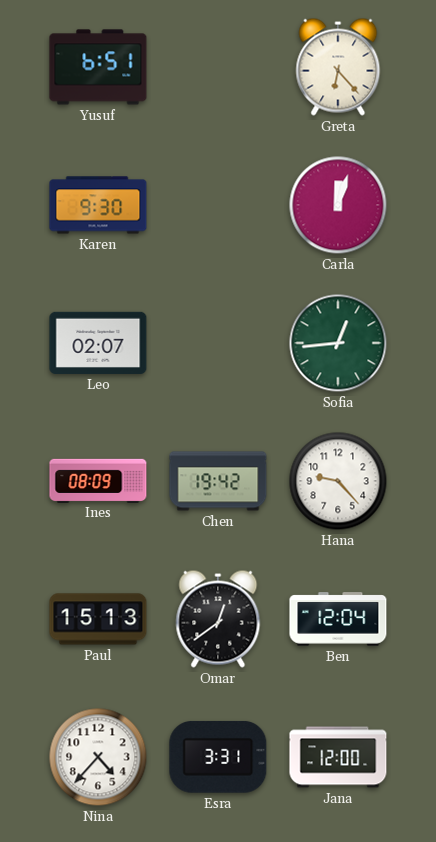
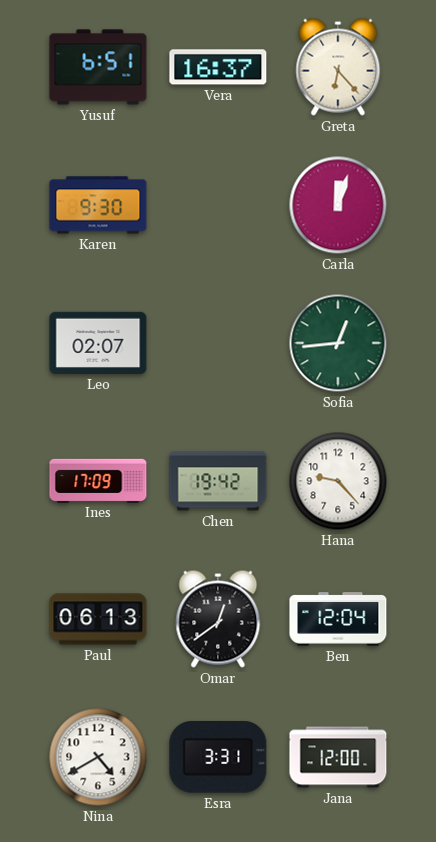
Vera: none -> 16:37
Ines: 08:09 -> 17:09
Paul: 15:13 -> 06:13
Nina: 4:37 -> 4:40
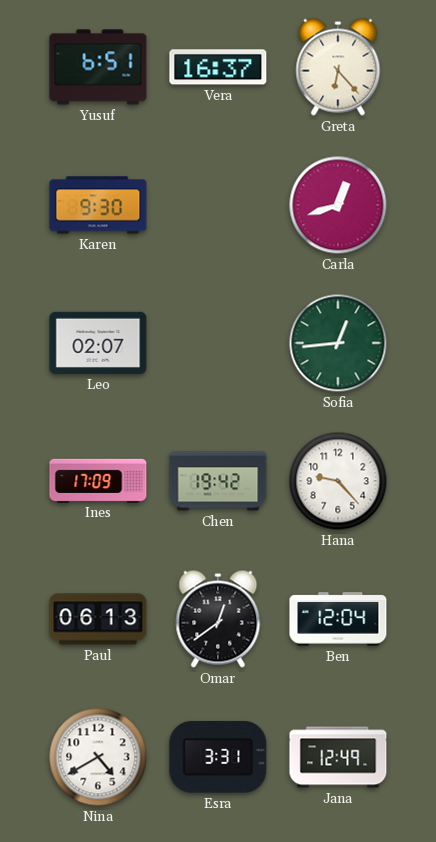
Carla: 12:03 -> 12:42
Jana: 12:00 -> 12:49
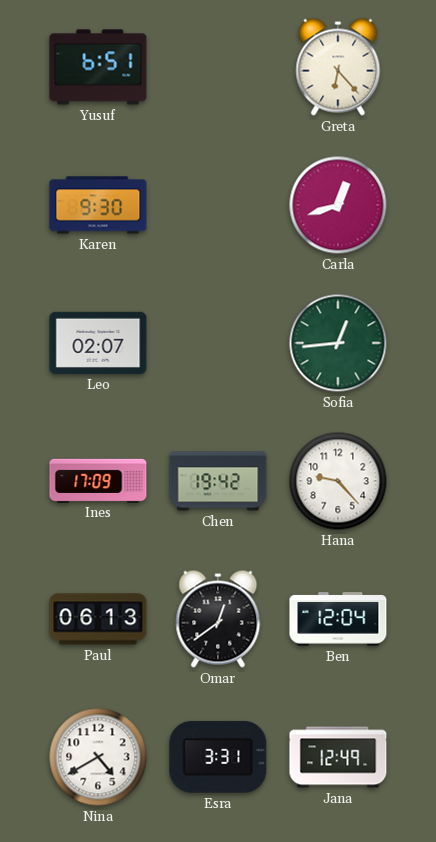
Vera: 16:37 -> none
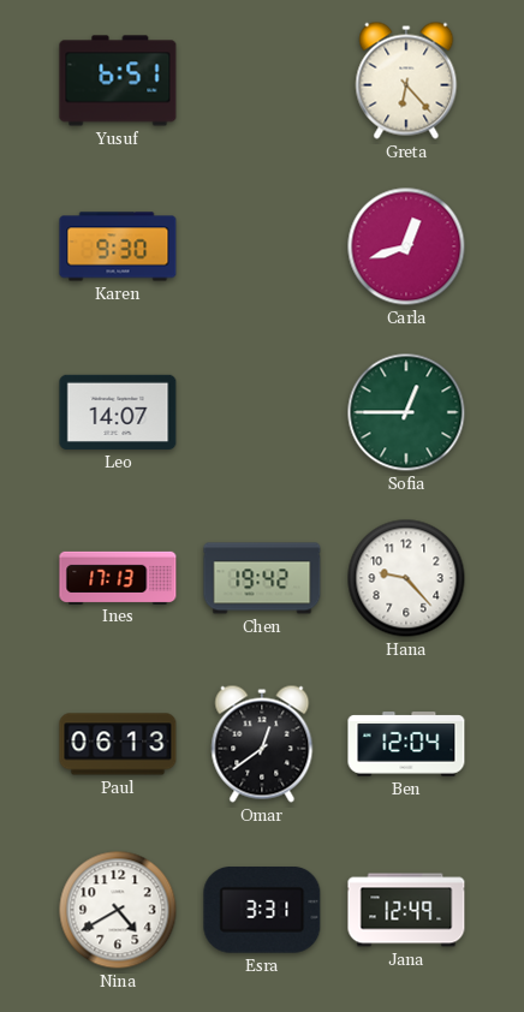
Leo: 02:07 -> 14:07
Sofia: 12:44 -> 12:45
Ines: 17:09 -> 17:13
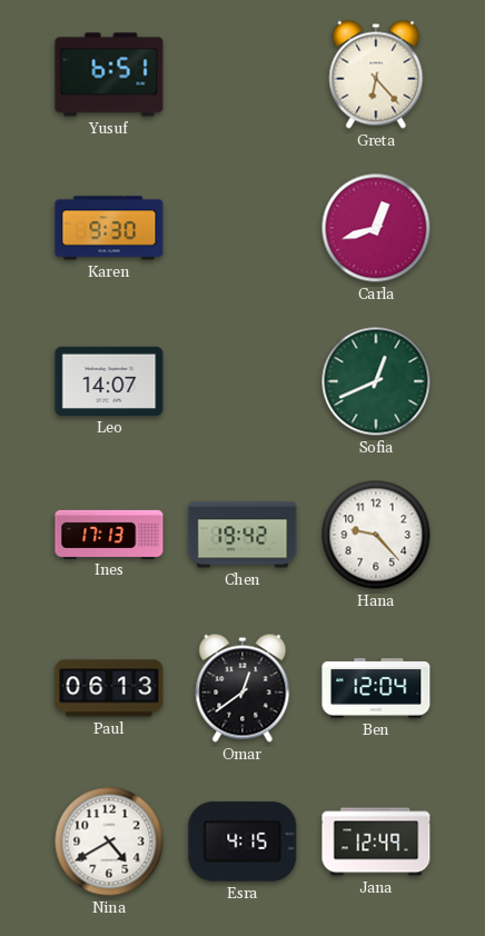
Sofia: 12:45 -> 12:41
Esra: 3:31 -> 4:15
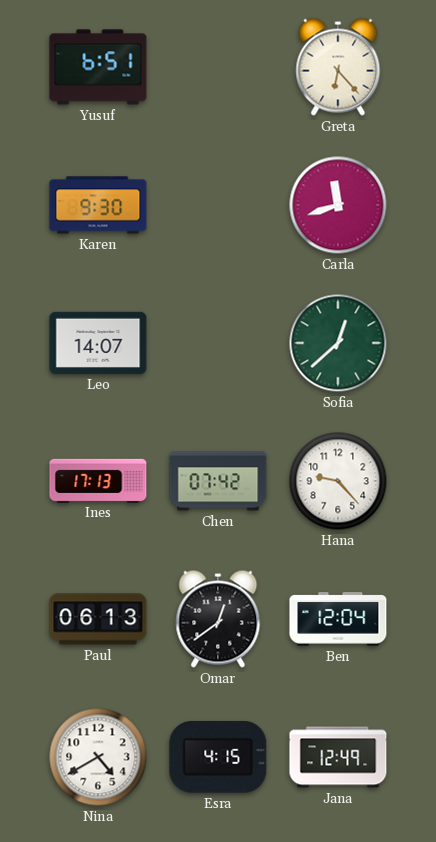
Carla: 12:42 -> 11:42
Sofia: 12:41 -> 12:38
Chen: 19:42 -> 07:42
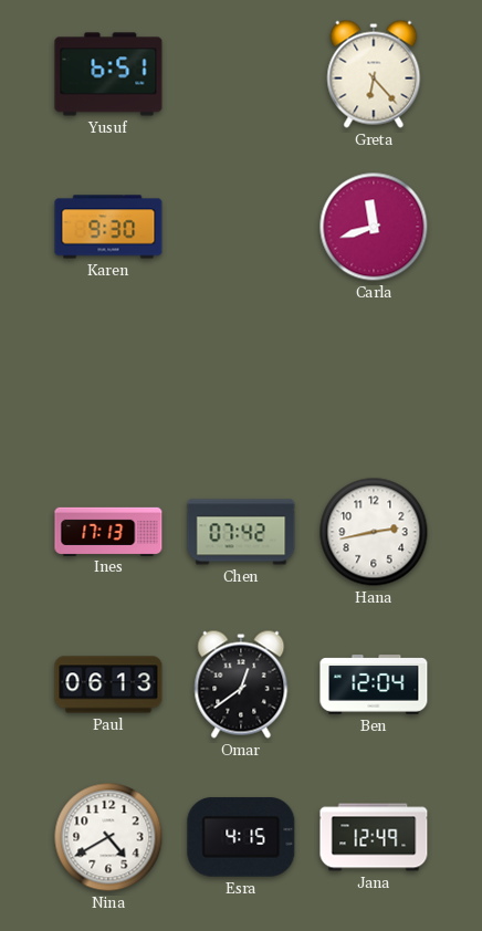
Leo: 14:07 -> none
Sofia: 12:38 -> none
Hana: 9:23 -> 2:43
